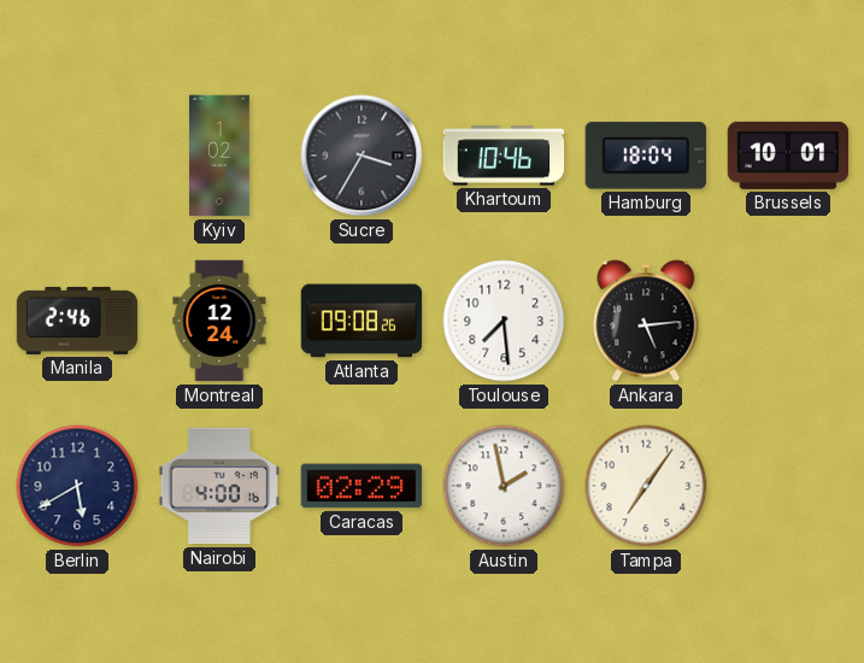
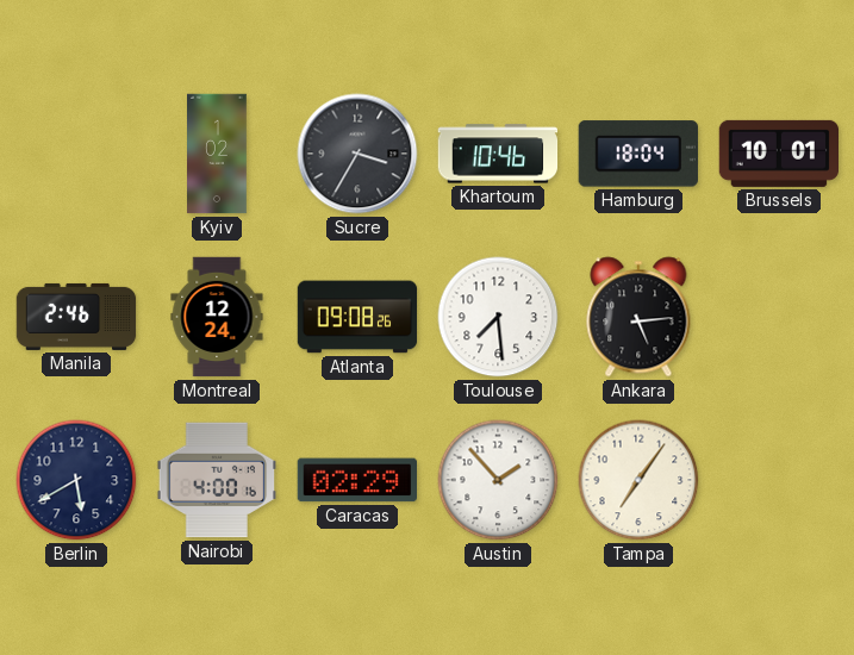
Austin: 1:58 -> 1:53
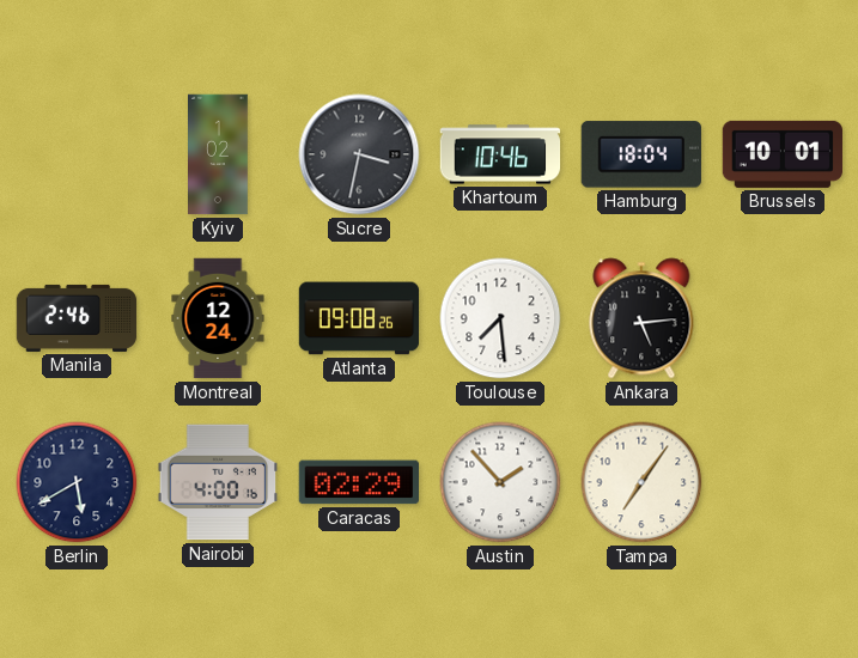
Sucre: 3:35 -> 3:32
